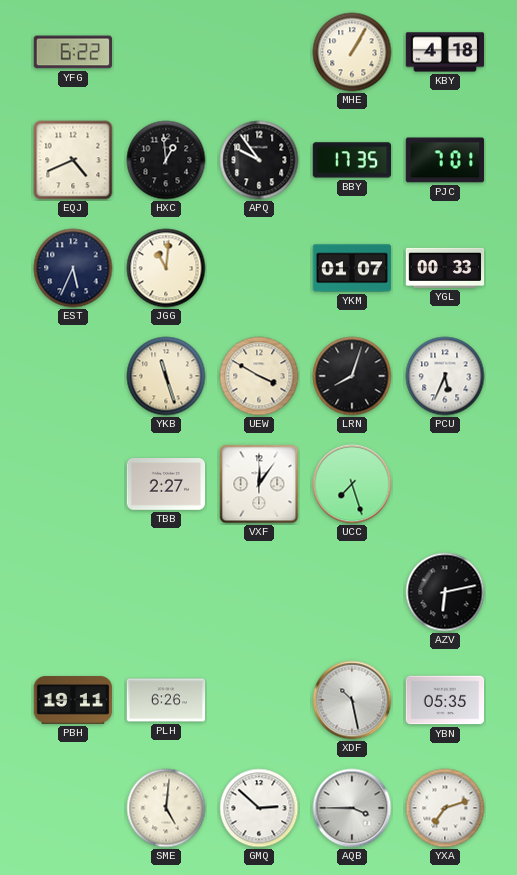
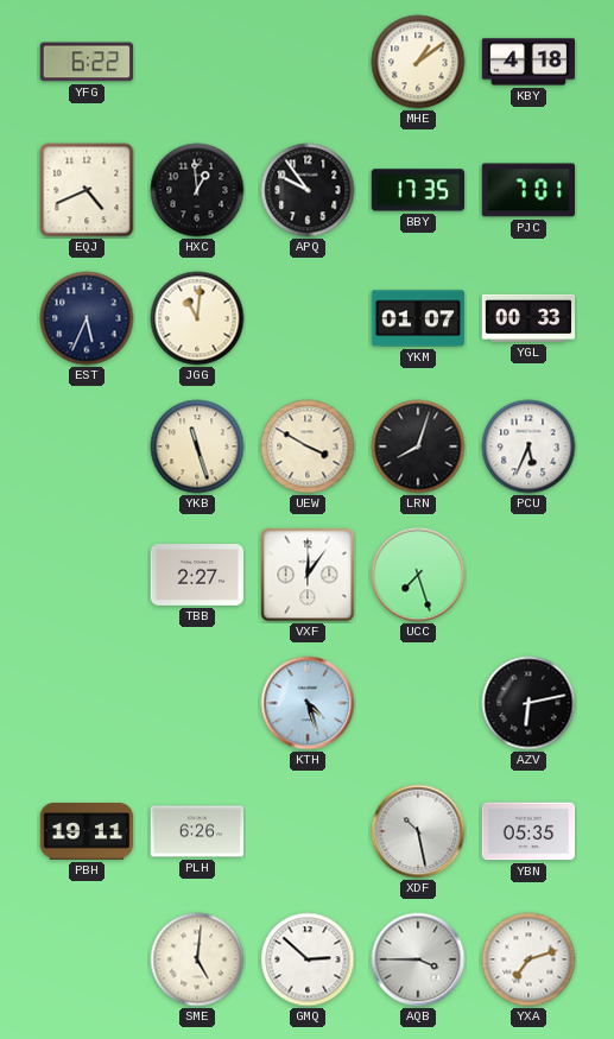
MHE: 1:05 -> 1:09
KTH: none -> 4:27
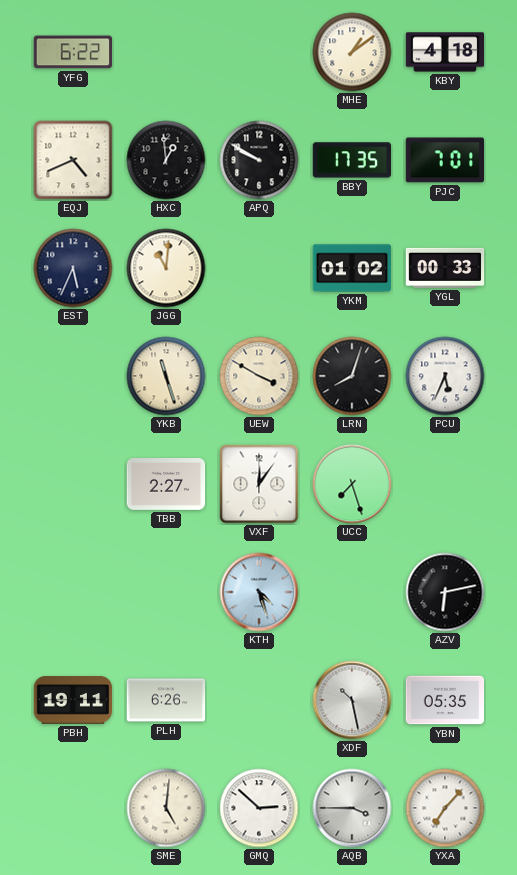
APQ: 9:54 -> 9:50
YKM: 01:07 -> 01:02
YXA: 7:12 -> 7:07
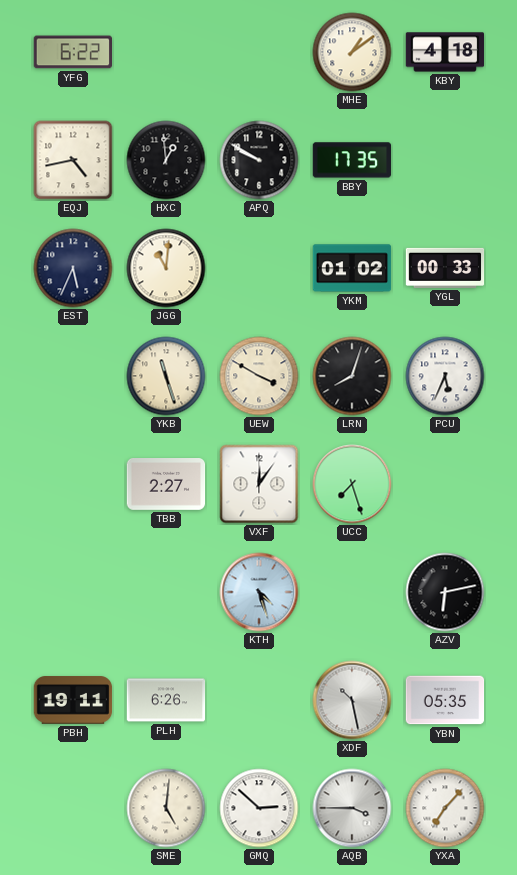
EQJ: 4:41 -> 4:43
PJC: 7:01 -> none
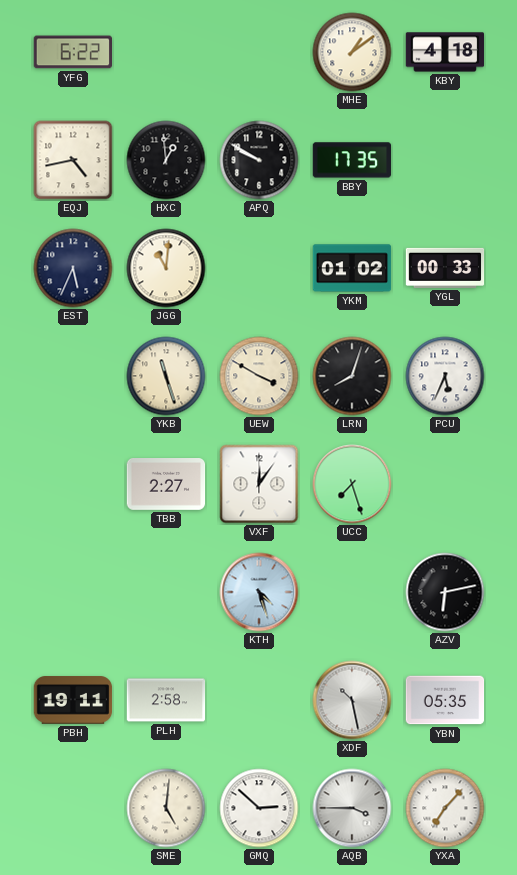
PLH: 6:26 -> 2:58
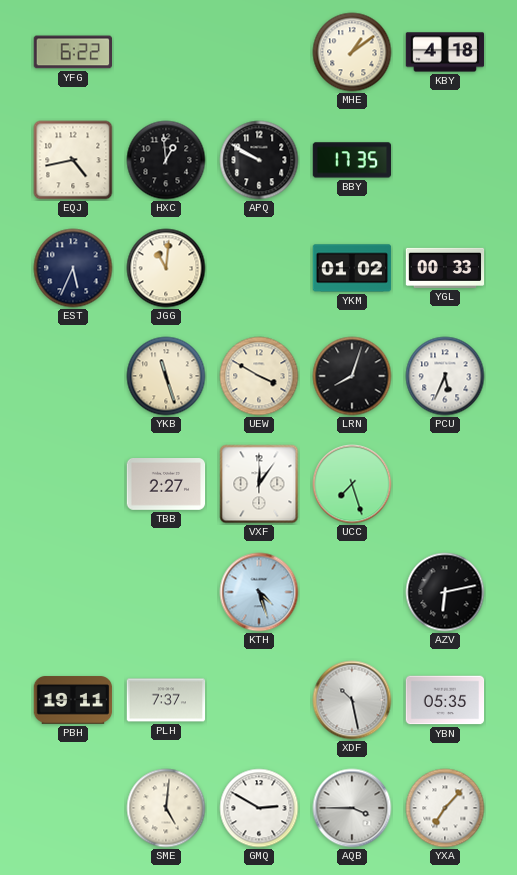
PLH: 2:58 -> 7:37
GMQ: 2:52 -> 2:50
